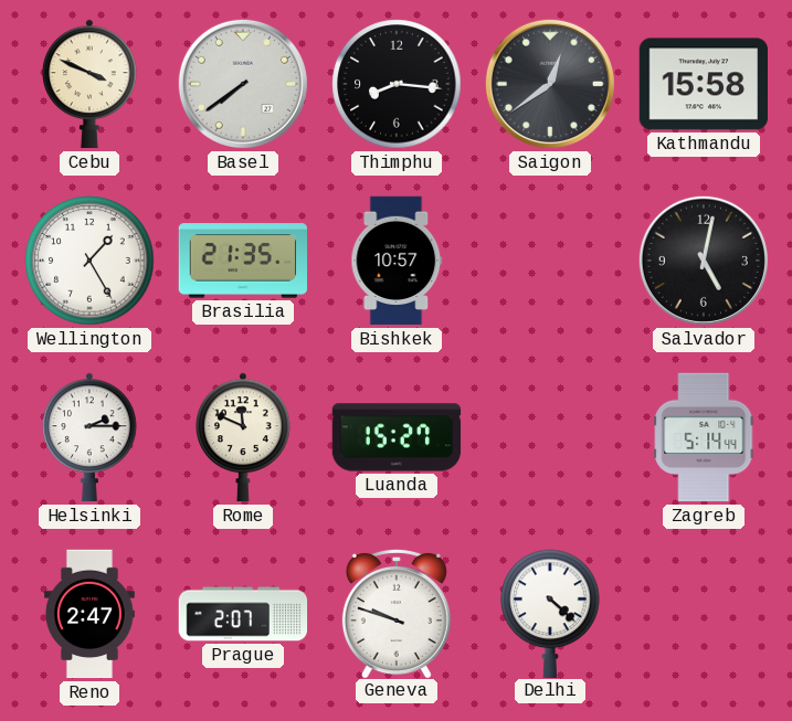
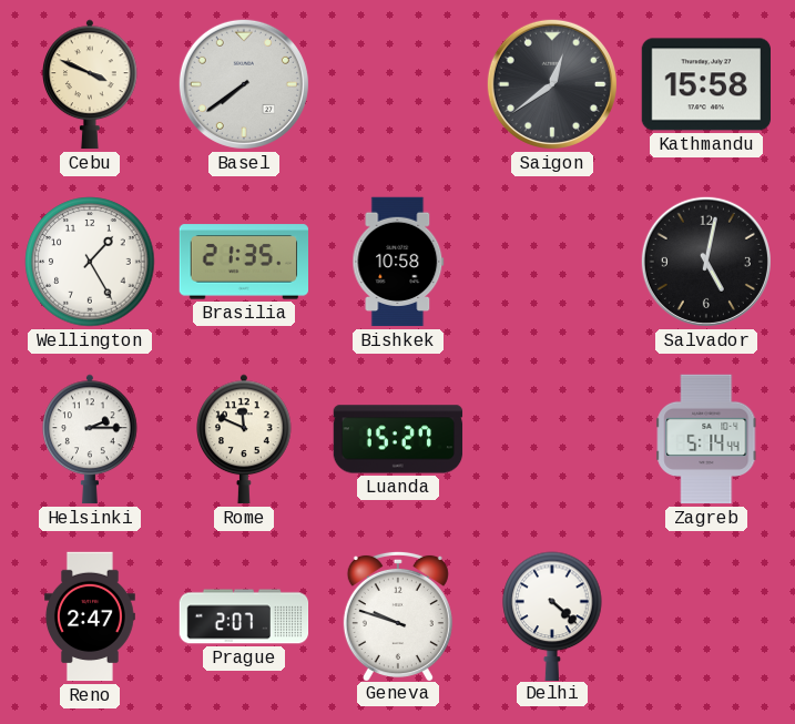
Thimphu: 8:16 -> none
Bishkek: 10:57 -> 10:58
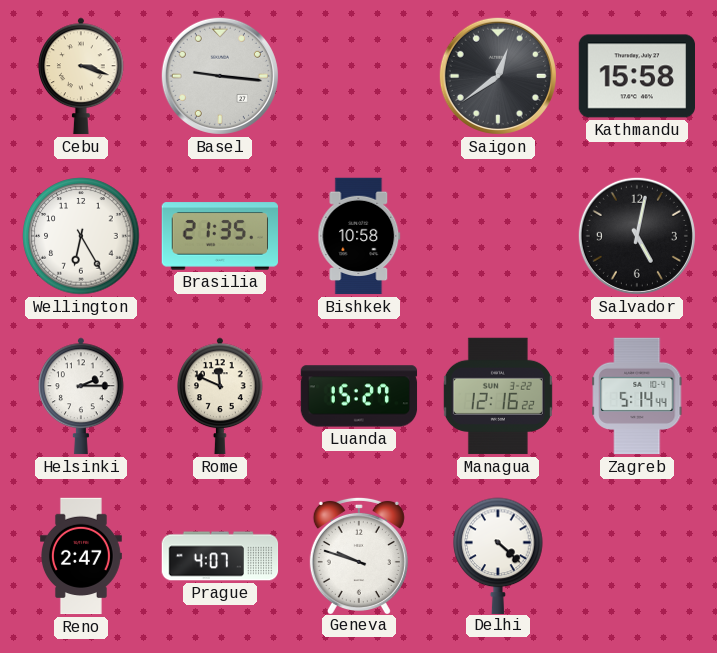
Cebu: 3:49 -> 3:18
Basel: 7:39 -> 9:16
Wellington: 1:25 -> 6:25
Managua: none -> 12:16
Prague: 2:07 -> 4:07
